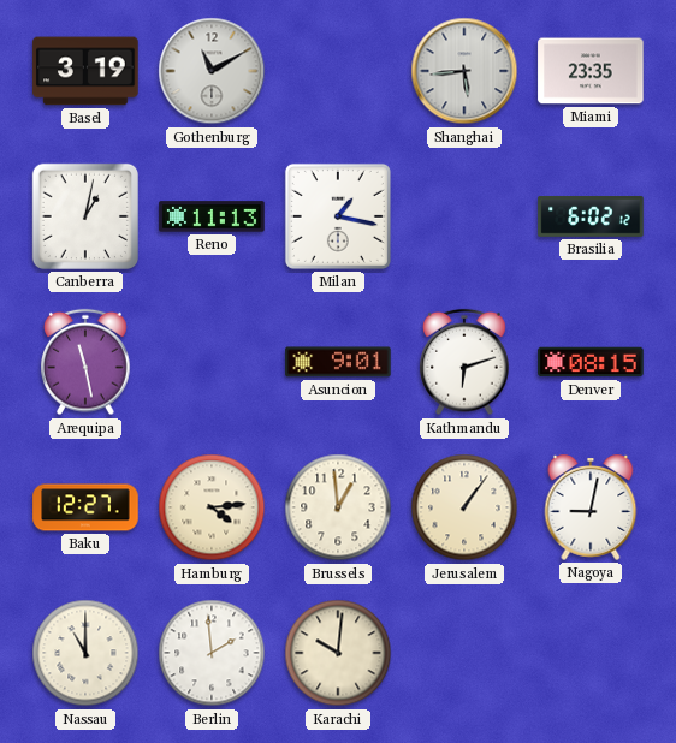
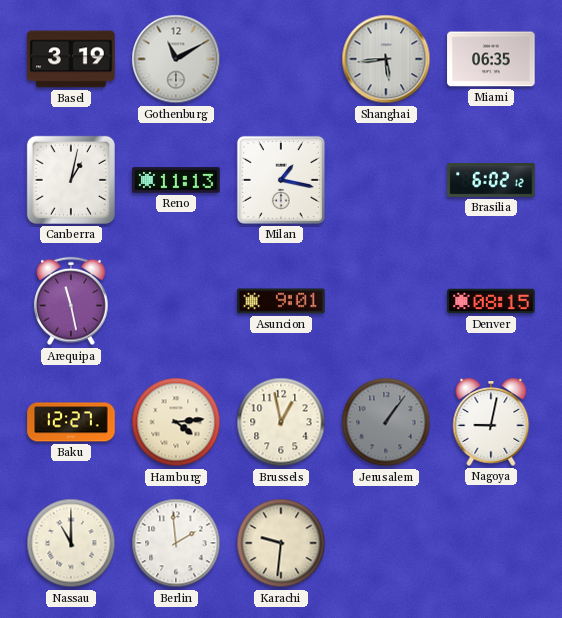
Miami: 23:35 -> 06:35
Kathmandu: 6:12 -> none
Brussels: 12:59 -> 12:58
Jerusalem dial: cream -> grey
Karachi: 10:01 -> 9:31
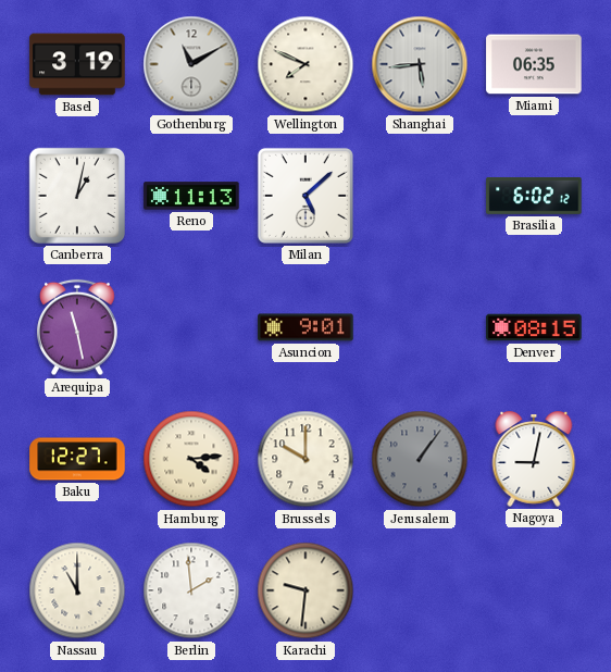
Wellington: none -> 7:49
Milan: 1:17 -> 5:08
Brussels: 12:58 -> 10:00
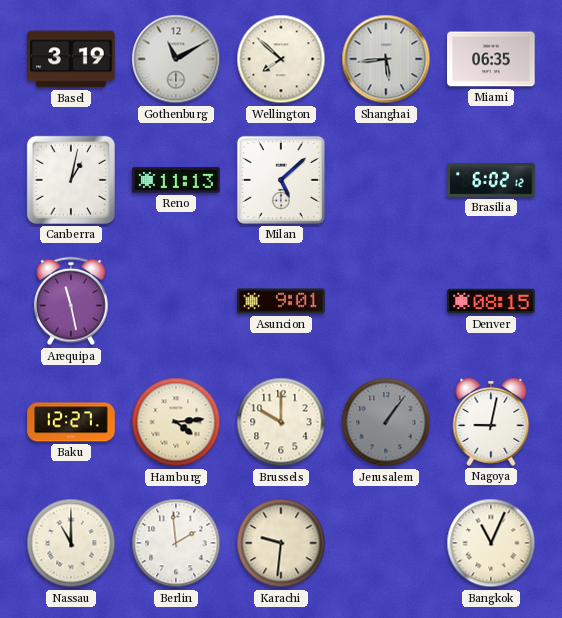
Wellington: 7:49 -> 7:52
Bangkok: none -> 11:04
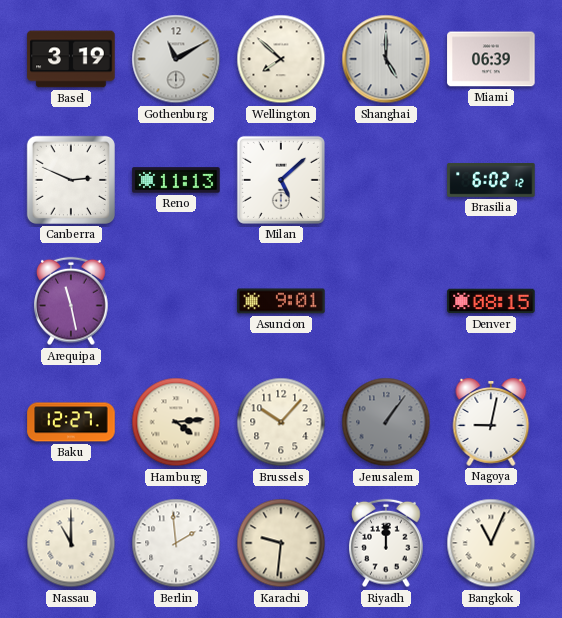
Shanghai: 5:44 -> 5:00
Miami: 06:35 -> 06:39
Canberra: 1:02 -> 2:49
Brussels: 10:00 -> 10:07
Riyadh: none -> 12:00
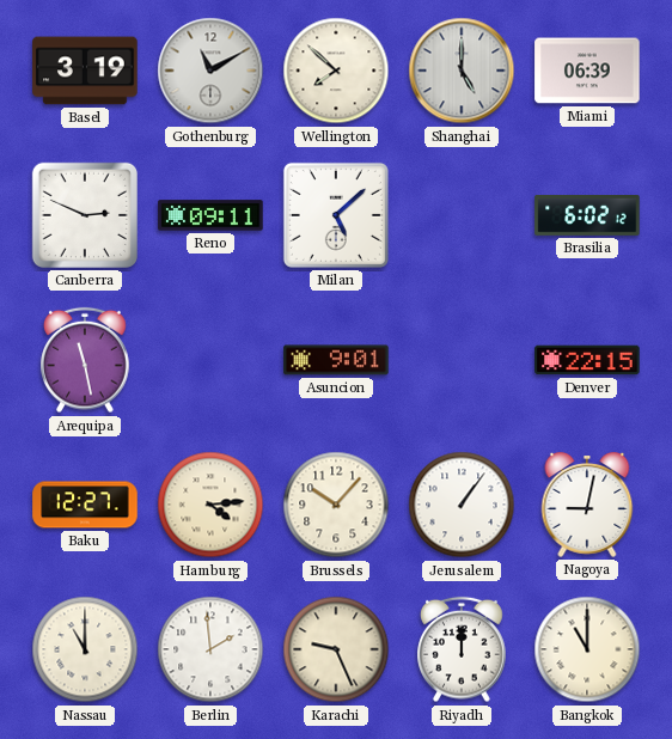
Reno: 11:13 -> 09:11
Denver: 08:15 -> 22:15
Jerusalem dial: grey -> white
Karachi: 9:31 -> 9:26
Bangkok: 11:04 -> 11:00
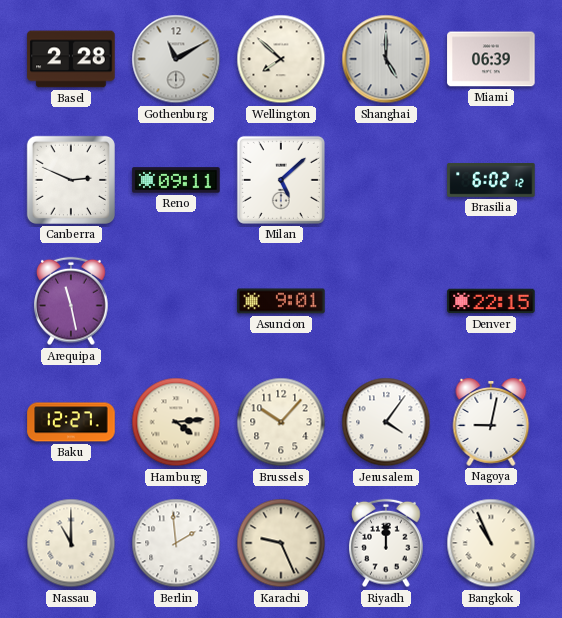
Basel: 3:19 -> 2:28
Jerusalem: 1:06 -> 4:06
Bangkok: 11:00 -> 10:56
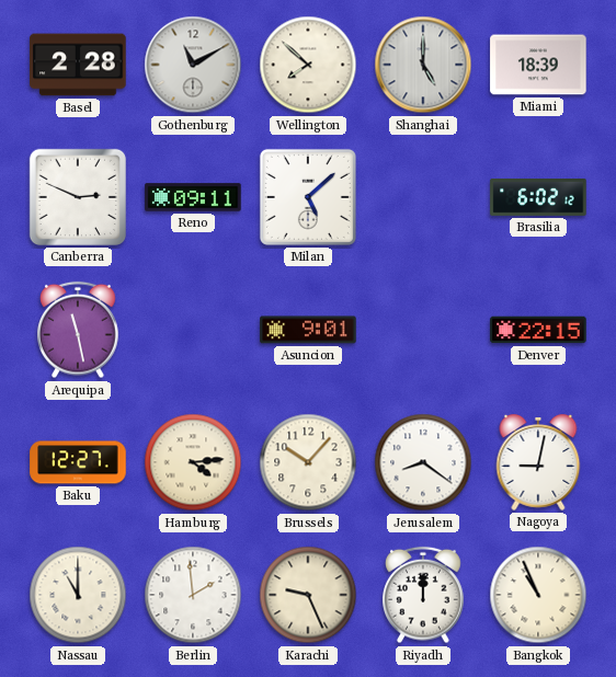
Miami: 06:39 -> 18:39
Jerusalem: 4:06 -> 8:21
